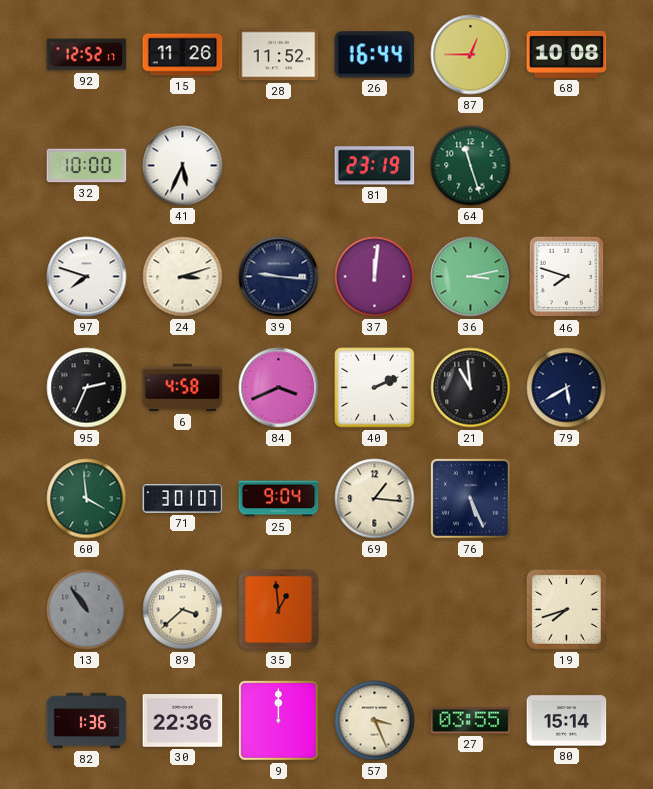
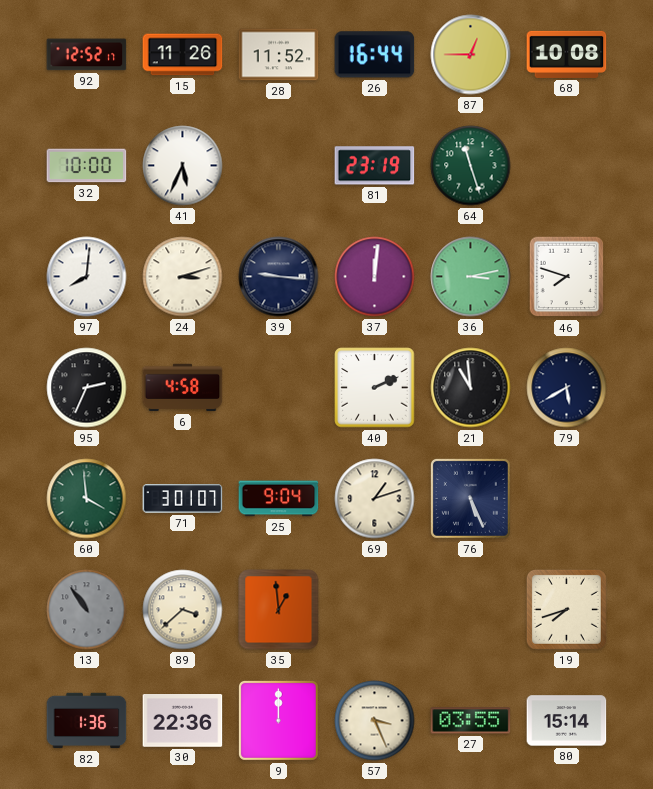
97: 7:48 -> 8:01
84: 3:41 -> none
69: 1:16 -> 1:12
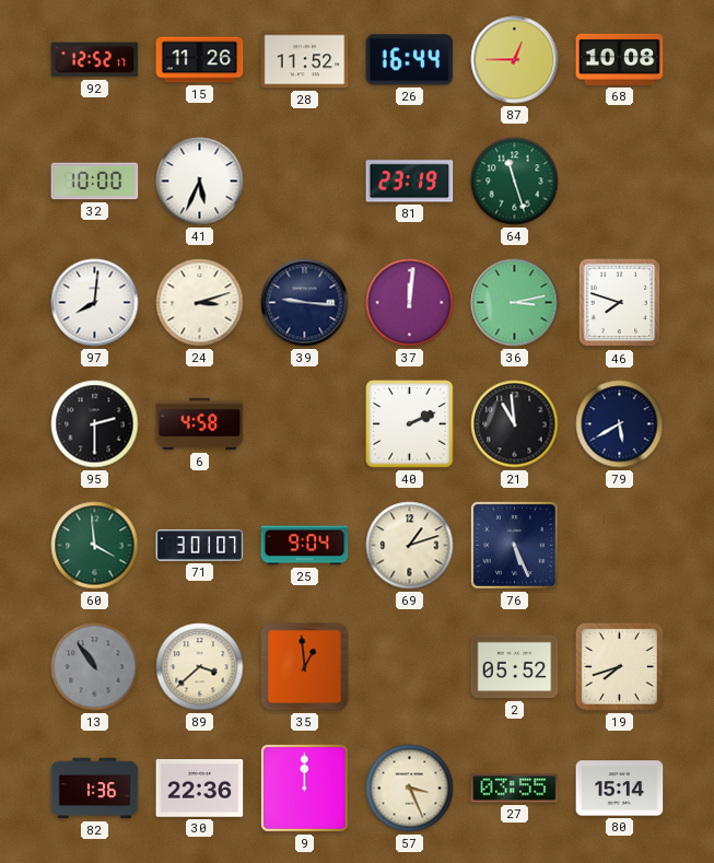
95: 2:34 -> 2:30
2: none -> 05:52
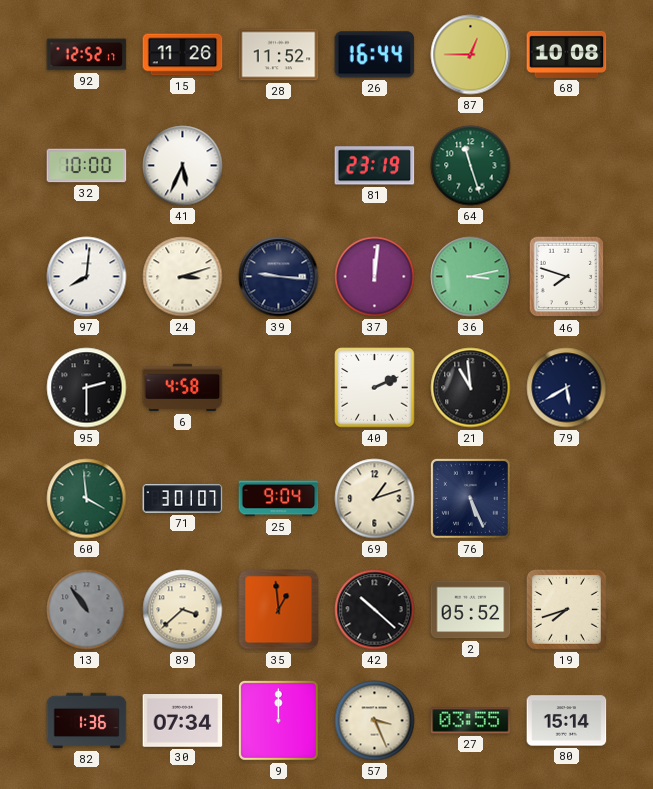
42: none -> 10:22
30: 22:36 -> 07:34
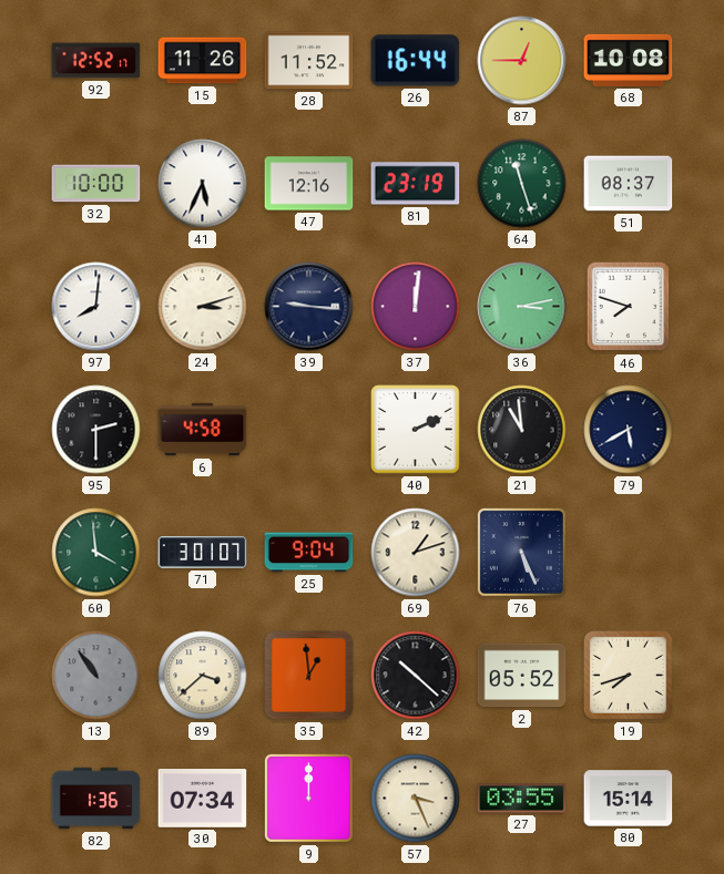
47: none -> 12:16
51: none -> 08:37
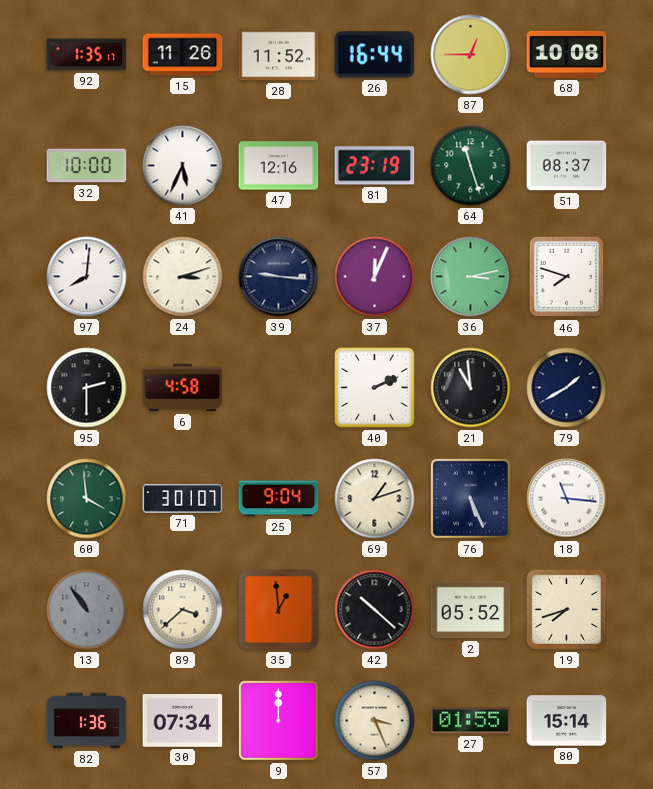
92: 12:52 -> 1:35
37: 12:01 -> 12:04
79: 5:40 -> 1:40
18: none -> 11:16
27: 03:55 -> 01:55
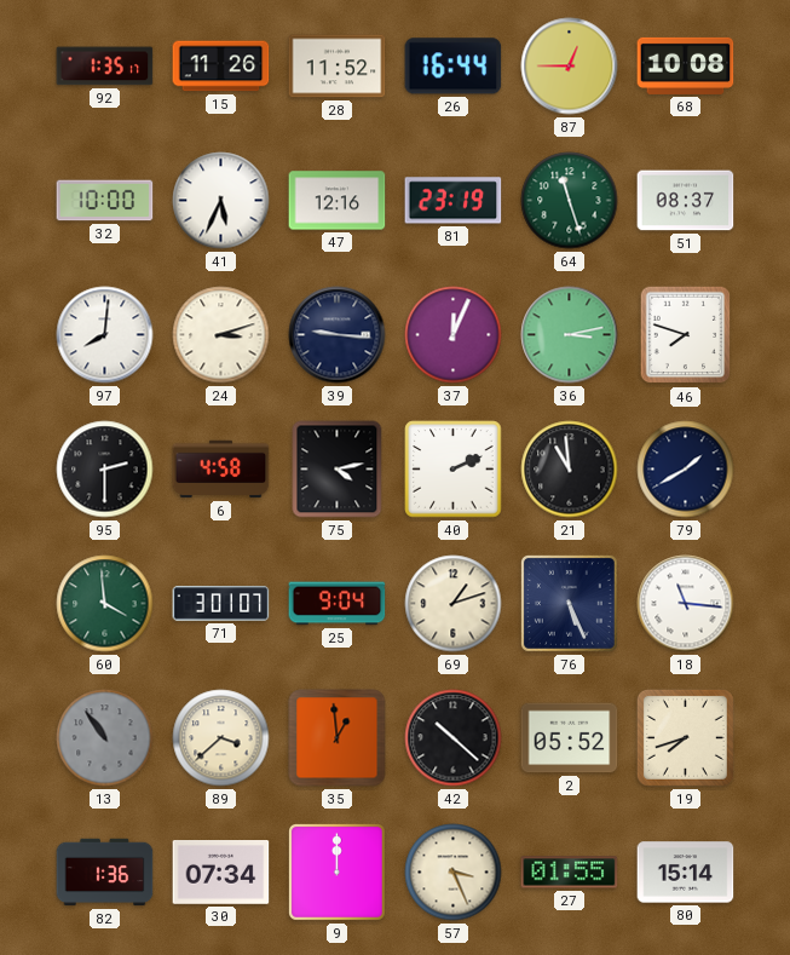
75: none -> 4:13
